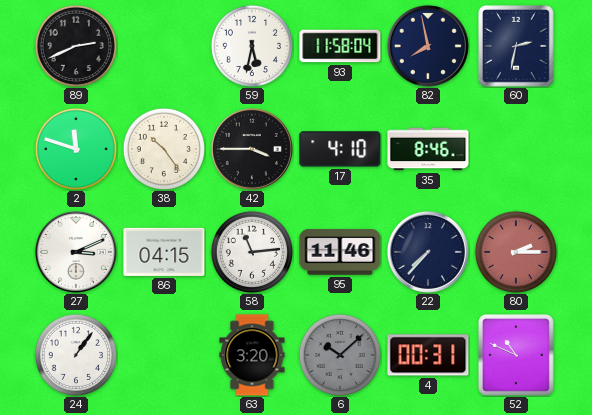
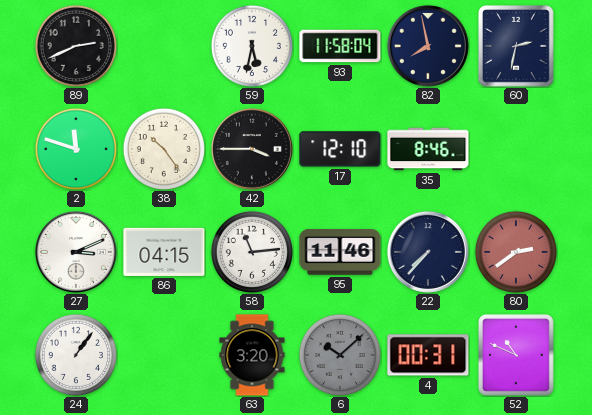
17: 4:10 -> 12:10
80: 2:15 -> 2:39
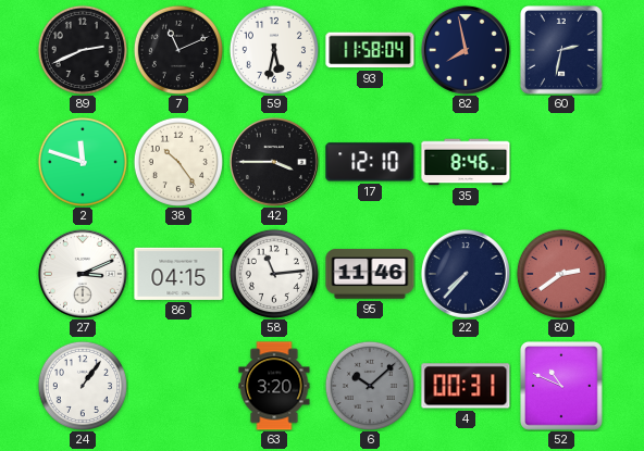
7: none -> 11:11
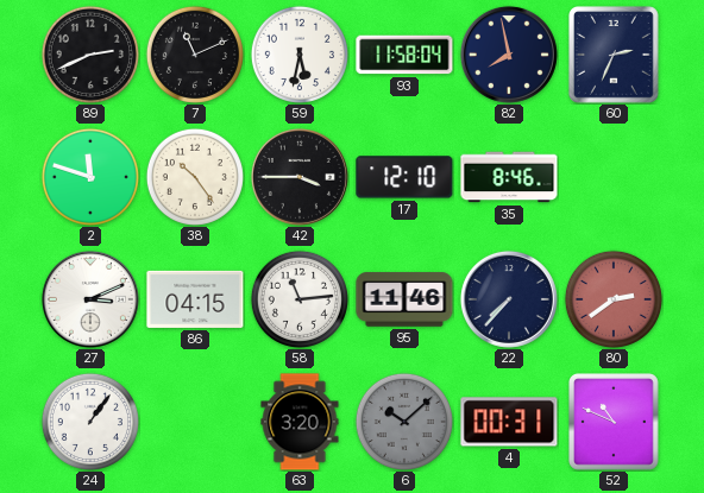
60: 2:32 -> 2:34
